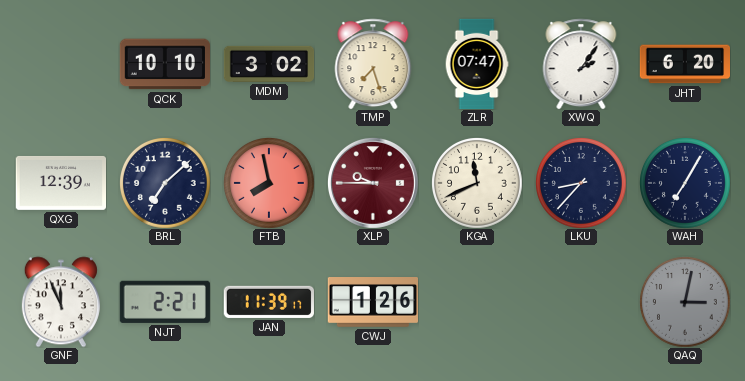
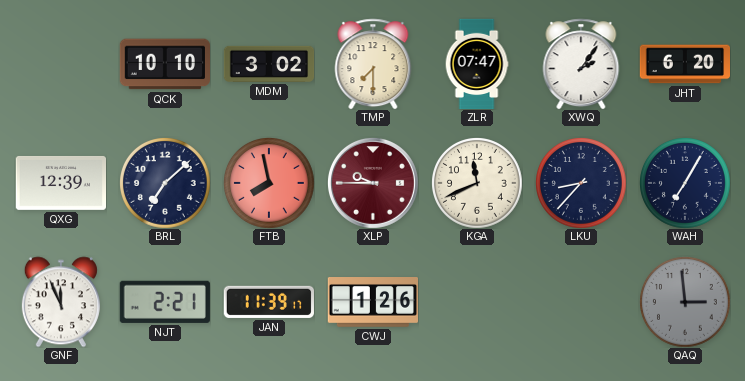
TMP: 7:27 -> 7:30
QAQ: 3:02 -> 2:59
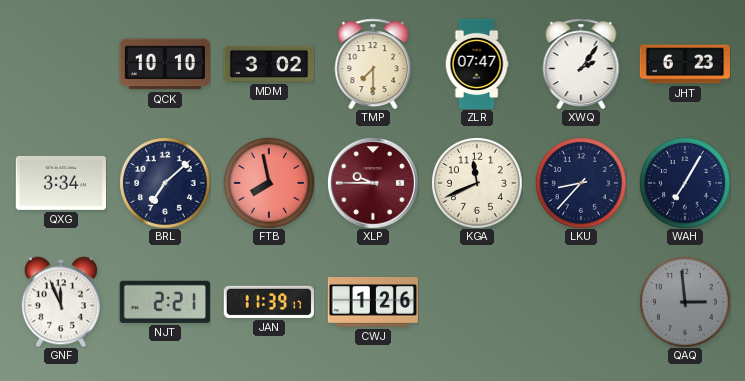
JHT: 6:20 -> 6:23
QXG: 12:39 -> 3:34
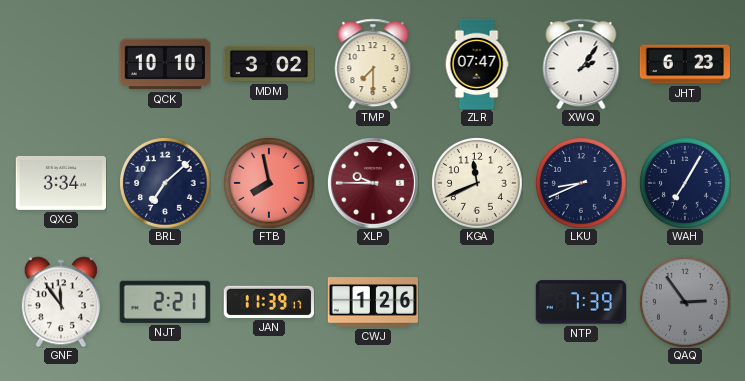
LKU: 8:37 -> 8:41
GNF: 11:56 -> 11:54
NTP: none -> 7:39
QAQ: 2:59 -> 2:54
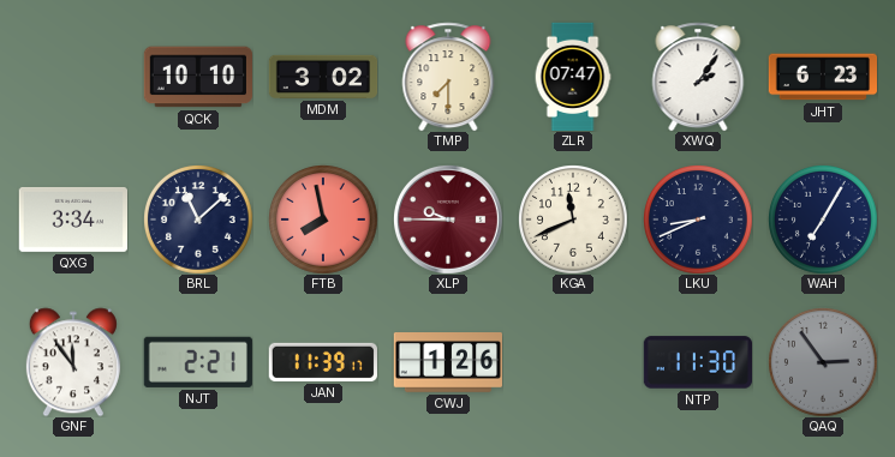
BRL: 7:08 -> 11:08
NTP: 7:39 -> 11:30
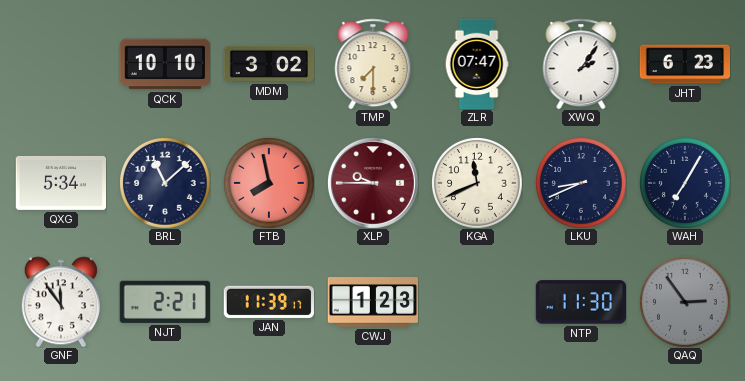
QXG: 3:34 -> 5:34
CWJ: 1:26 -> 1:23
